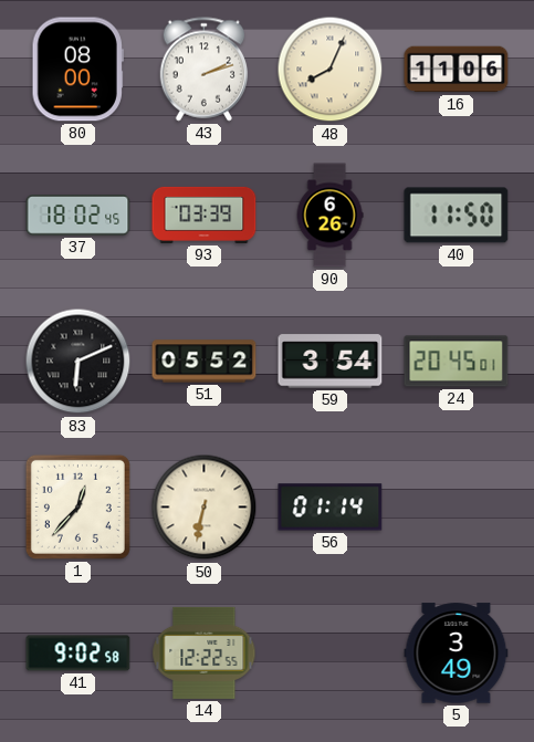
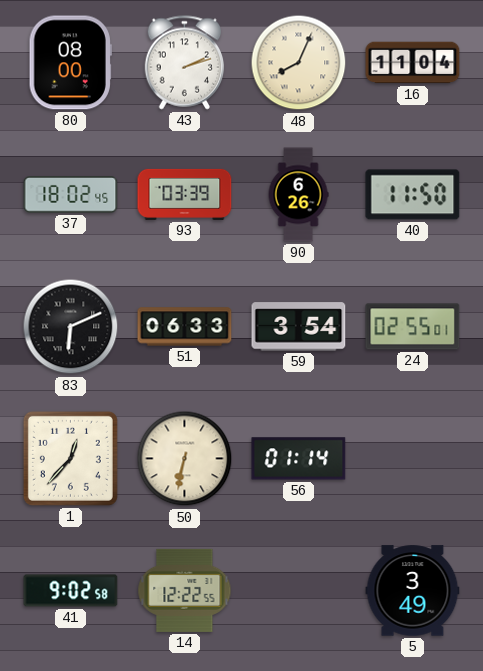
16: 11:06 -> 11:04
51: 05:52 -> 06:33
24: 20:45 -> 02:55
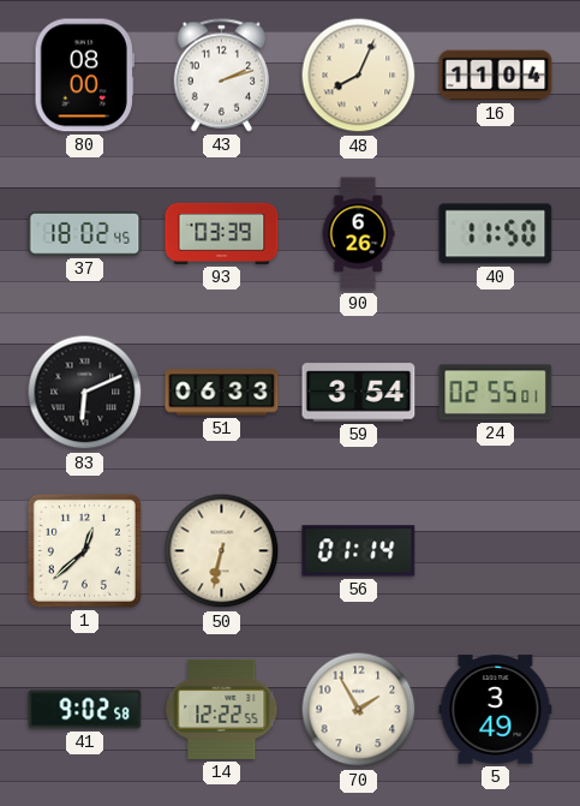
1: 12:37 -> 12:38
70: none -> 1:55
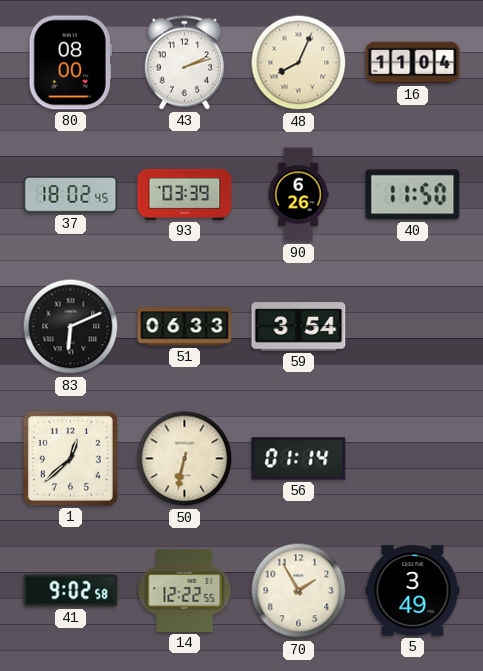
24: 02:55 -> none
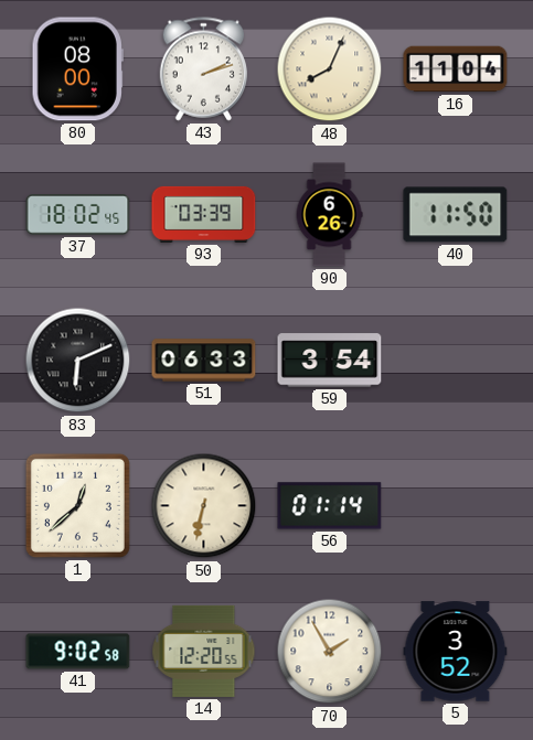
14: 12:22 -> 12:20
5: 3:49 -> 3:52
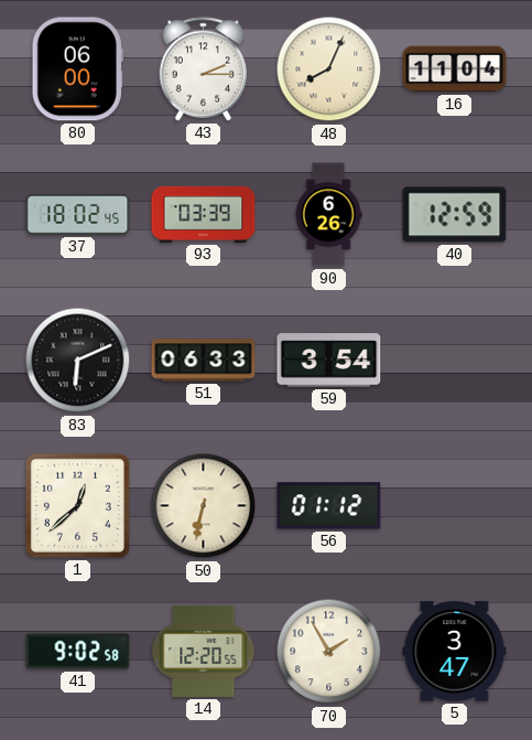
80: 08:00 -> 06:00
43: 2:12 -> 2:15
40: 11:50 -> 12:59
56: 01:14 -> 01:12
5: 3:52 -> 3:47
